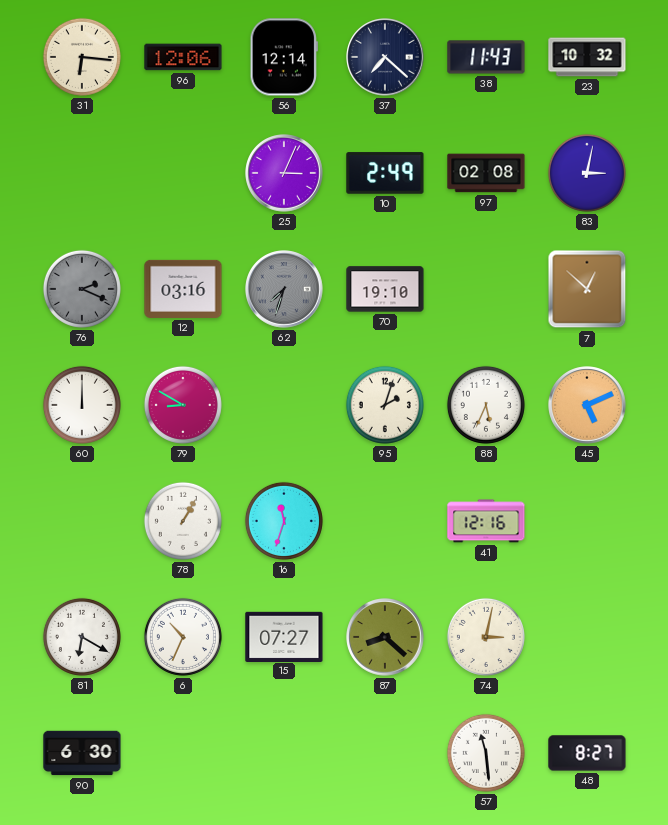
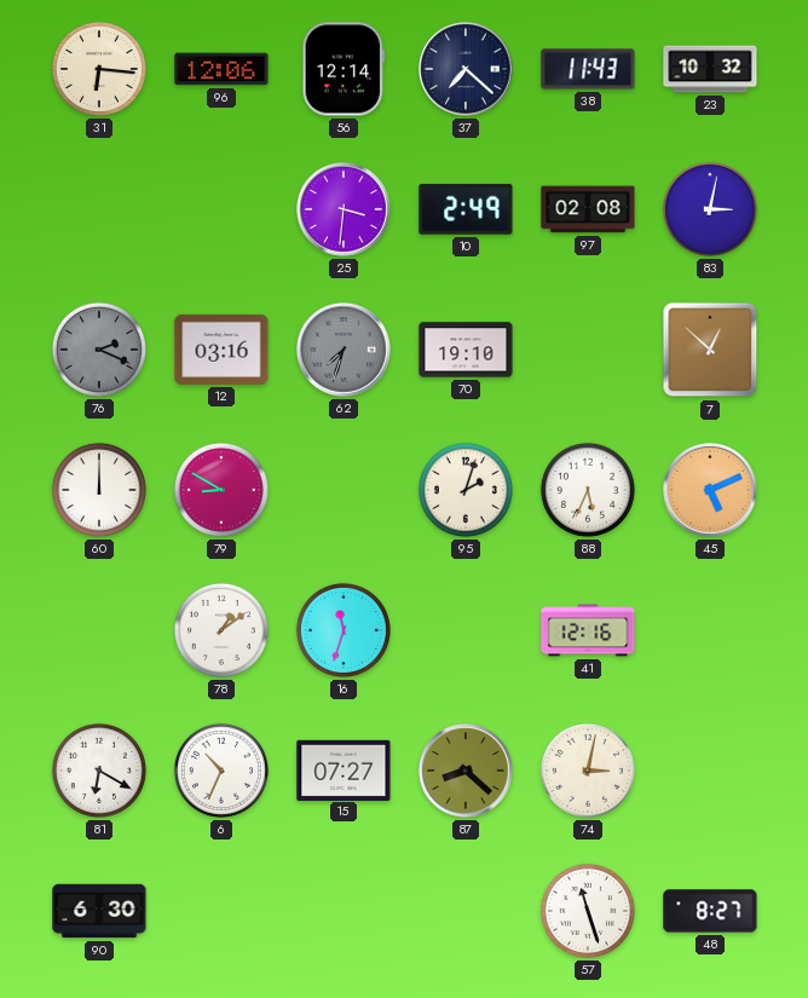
25: 3:04 -> 3:31
78: 1:05 -> 1:09
57: 11:29 -> 11:27
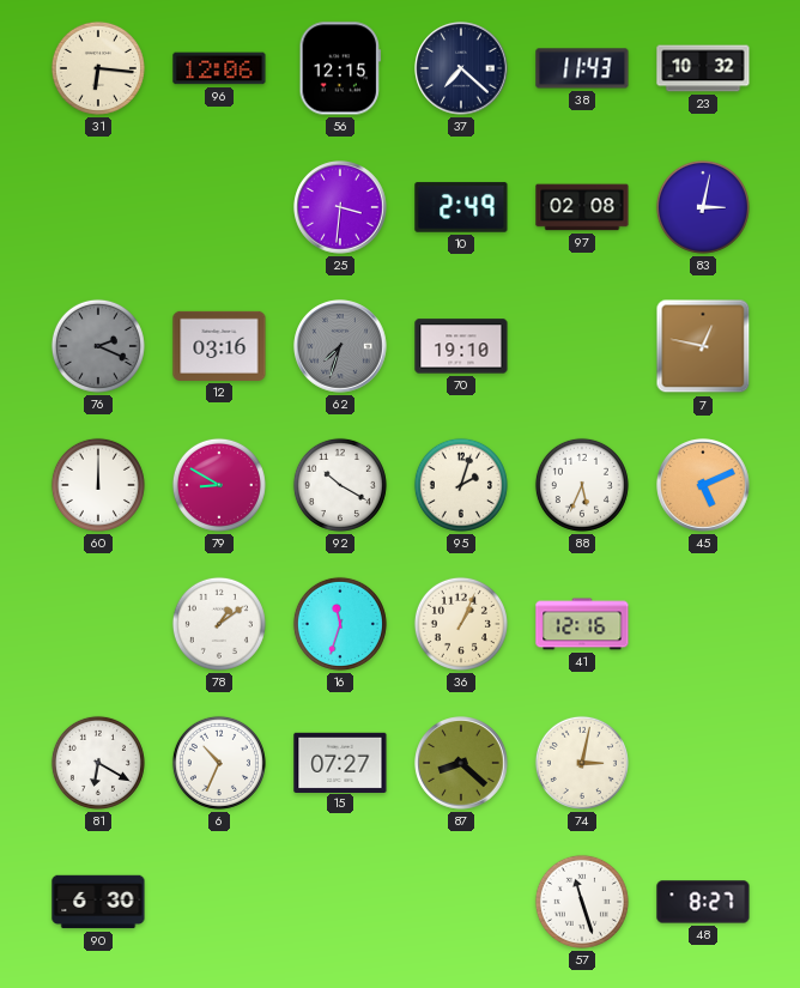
56: 12:14 -> 12:15
7: 12:52 -> 12:47
92: none -> 10:20
36: none -> 1:04
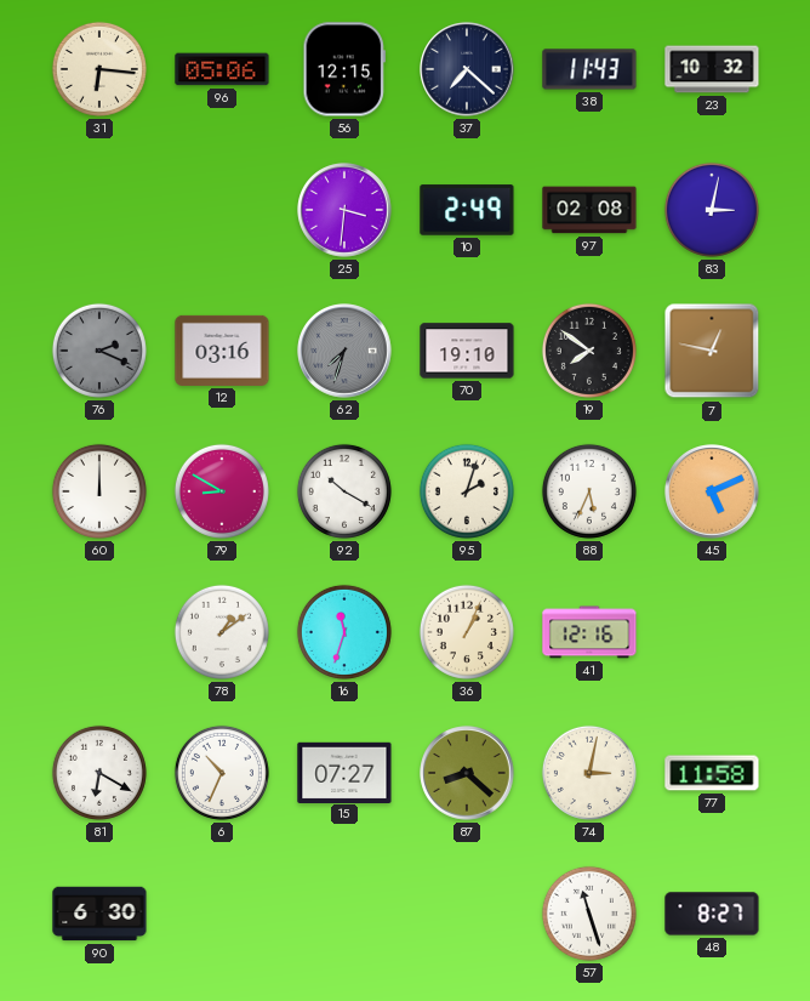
96: 12:06 -> 05:06
19: none -> 7:51
77: none -> 11:58
